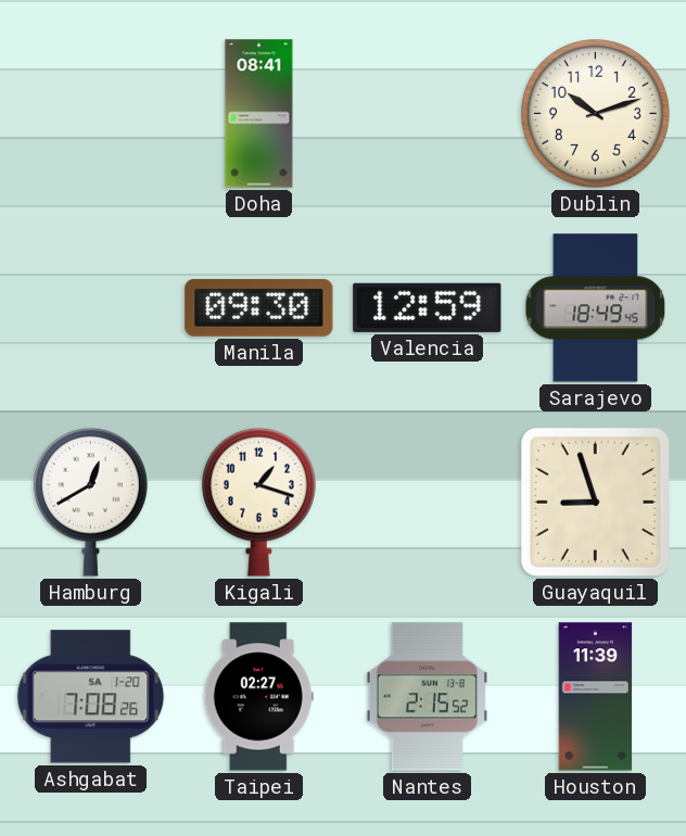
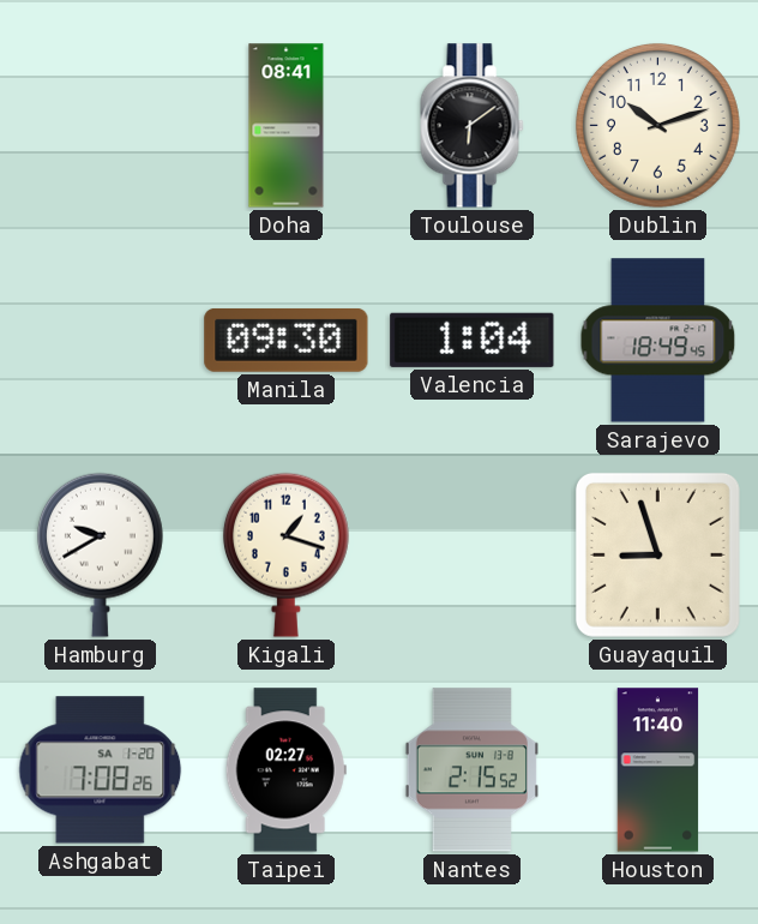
Toulouse: none -> 6:09
Valencia: 12:59 -> 1:04
Hamburg: 12:40 -> 9:40
Houston: 11:39 -> 11:40
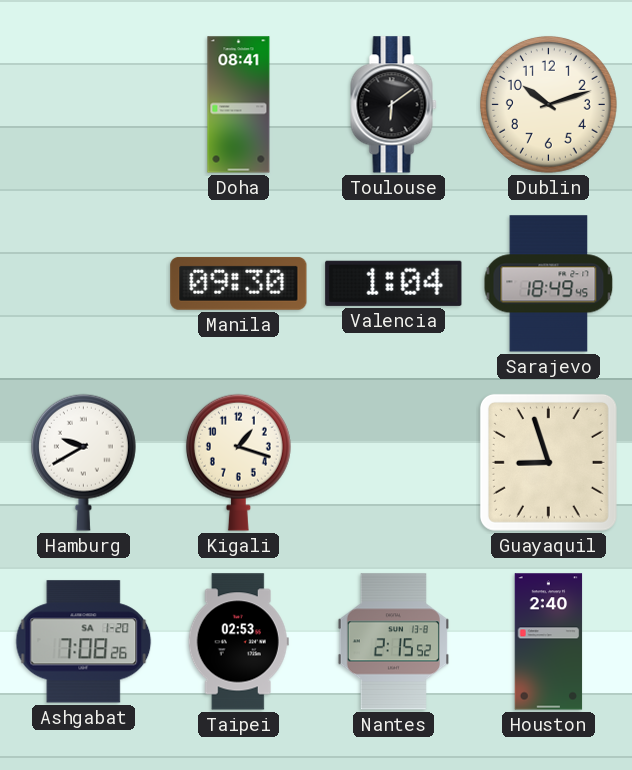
Taipei: 02:27 -> 02:53
Houston: 11:40 -> 2:40
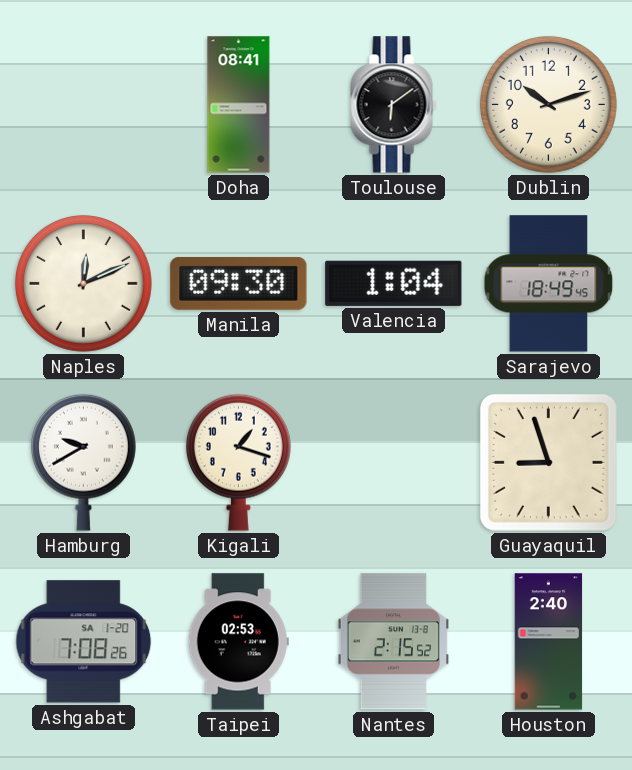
Naples: none -> 12:11
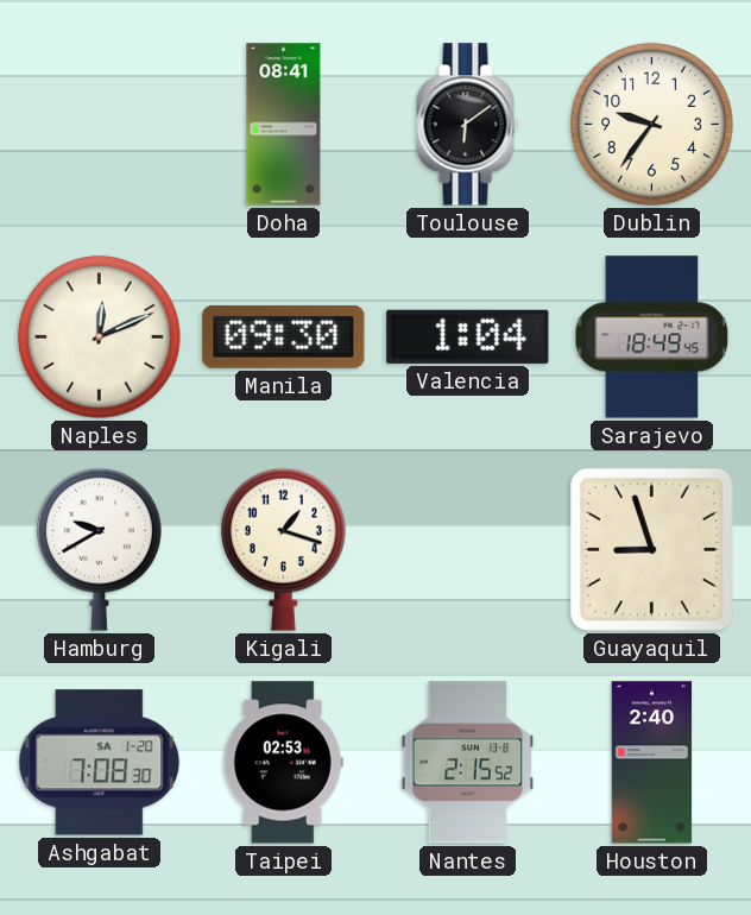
Dublin: 10:12 -> 9:36
Ashgabat: 7:08:26 -> 7:08:30
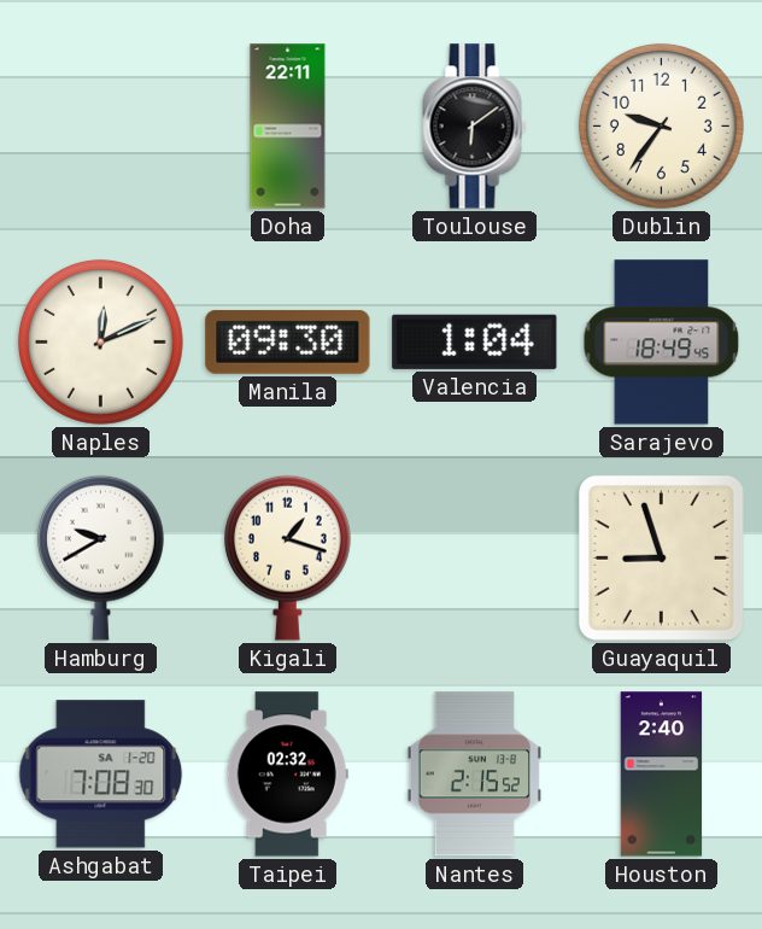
Doha: 08:41 -> 22:11
Taipei: 02:53 -> 02:32
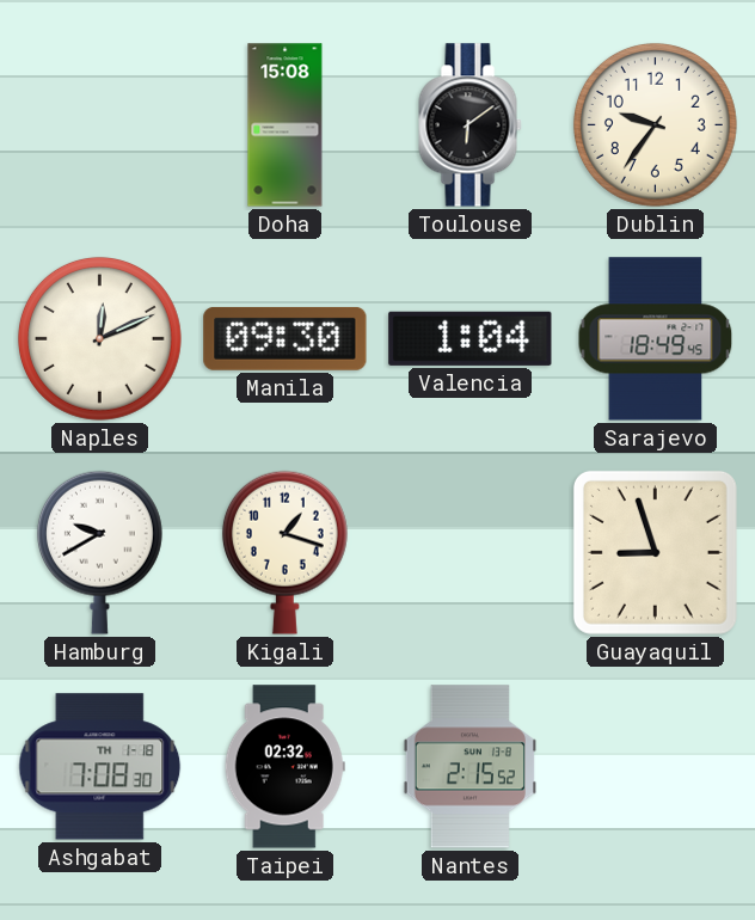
Doha: 22:11 -> 15:08
Ashgabat date: SA 1-20 -> TH 1-18
Houston: 2:40 -> none
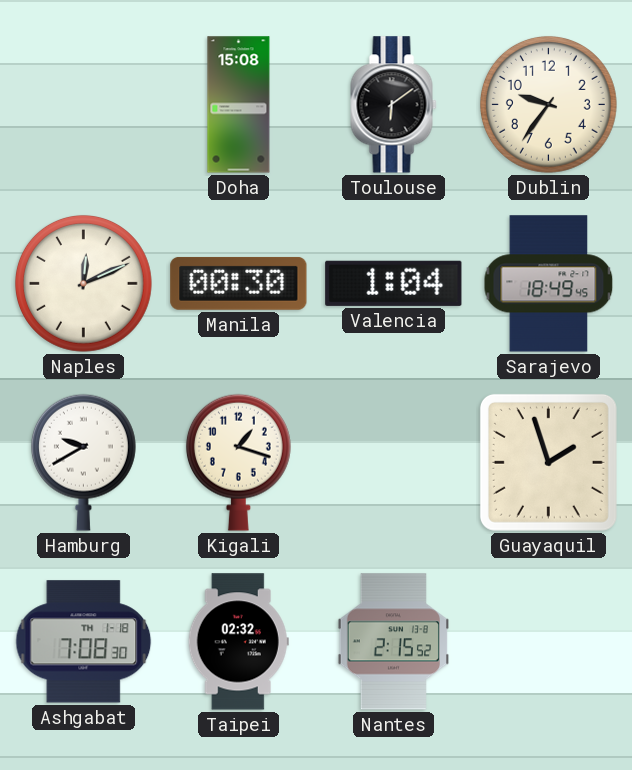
Manila: 09:30 -> 00:30
Guayaquil: 8:57 -> 1:57
